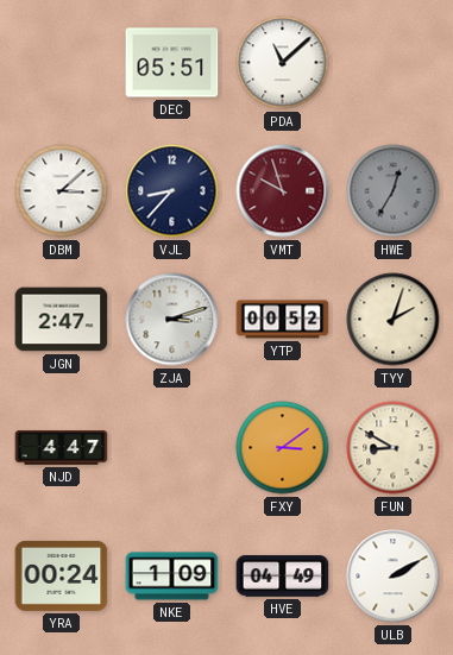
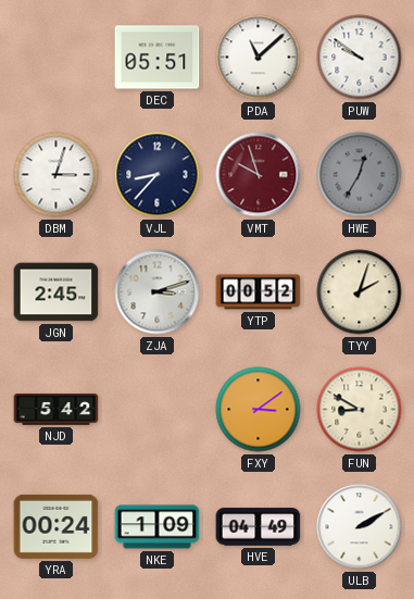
PUW: none -> 9:51
DBM: 3:08 -> 3:03
JGN: 2:47 -> 2:45
NJD: 4:47 -> 5:42
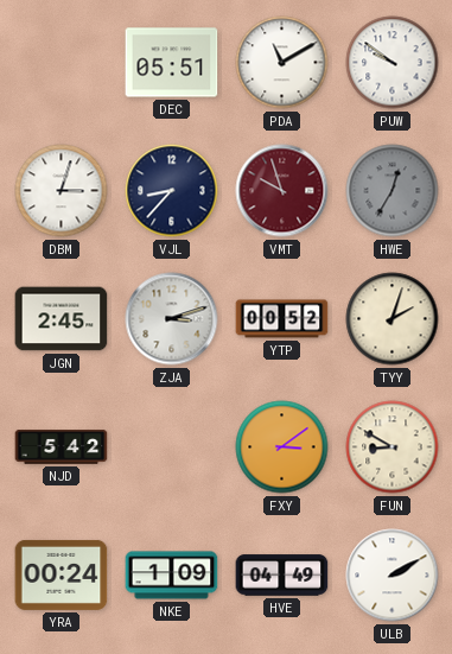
PDA: 11:08 -> 11:10
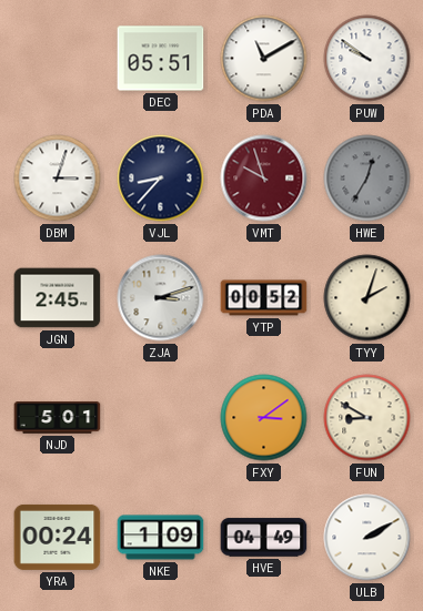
NJD: 5:42 -> 5:01
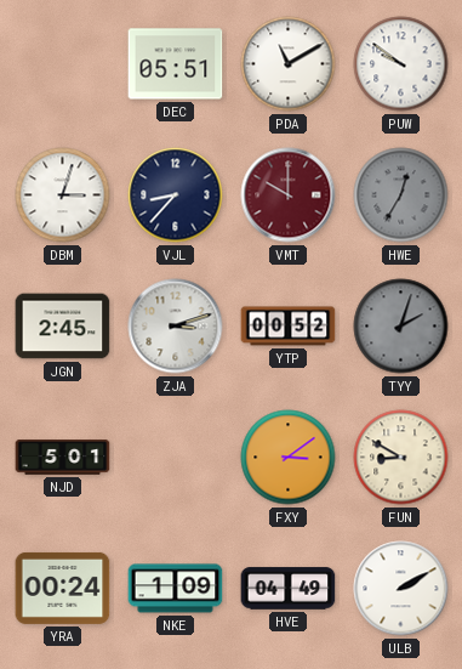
VMT: 9:57 -> 10:00
TYY dial: cream -> grey
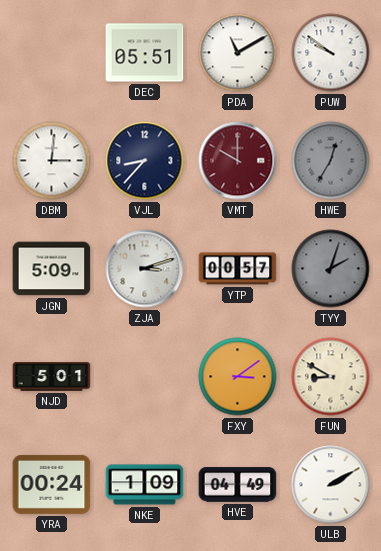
DBM: 3:03 -> 3:01
JGN: 2:45 -> 5:09
YTP: 00:52 -> 00:57
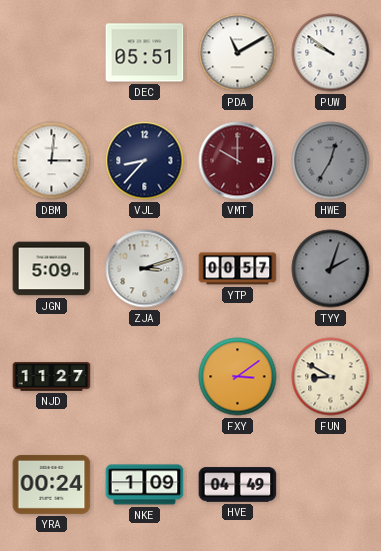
NJD: 5:01 -> 11:27
ULB: 2:10 -> none
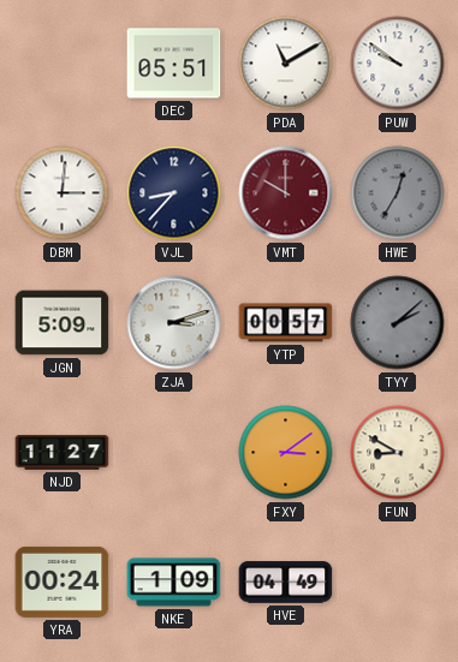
TYY: 2:03 -> 2:08
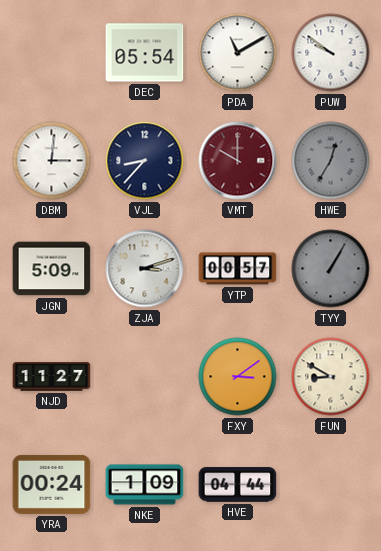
DEC: 05:51 -> 05:54
TYY: 2:08 -> 1:05
HVE: 04:49 -> 04:44
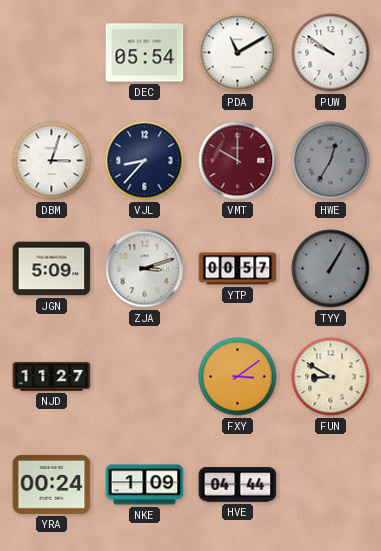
DBM: 3:01 -> 3:03
